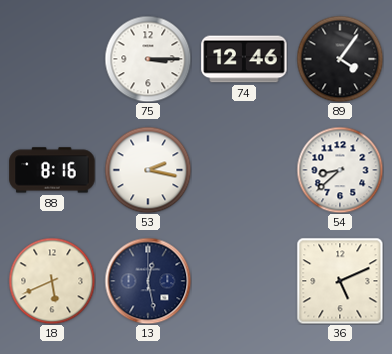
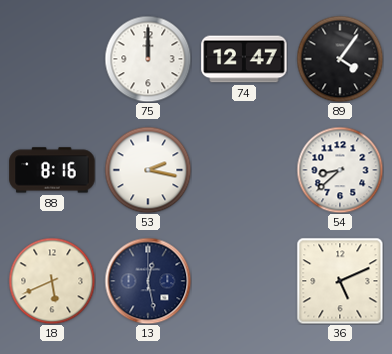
75: 3:15 -> 12:00
74: 12:46 -> 12:47
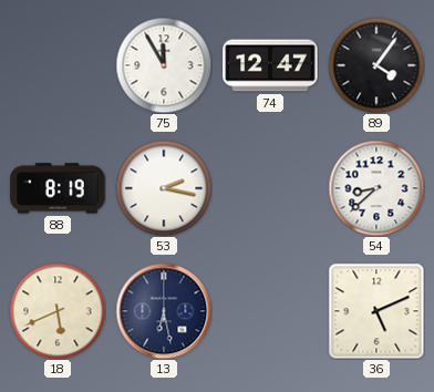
75: 12:00 -> 11:55
88: 8:16 -> 8:19
13: 12:28 -> 6:28
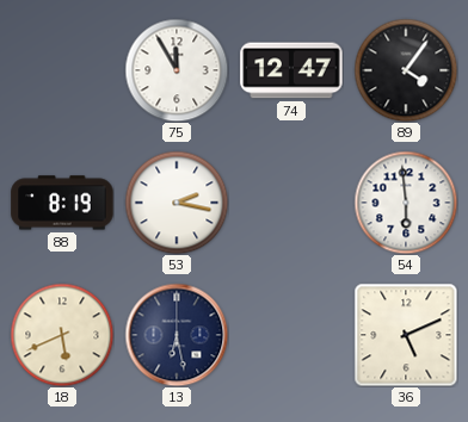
54: 8:38 -> 5:59
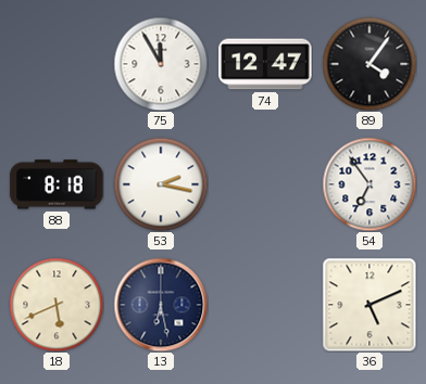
88: 8:19 -> 8:18
54: 5:59 -> 6:54
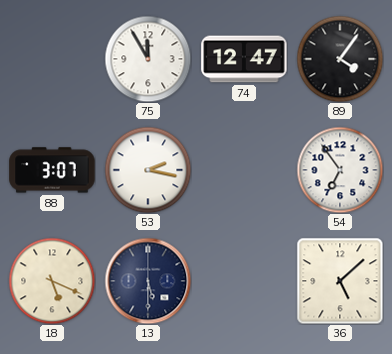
88: 8:18 -> 3:07
18: 5:41 -> 5:19
13: 6:28 -> 5:30
36: 5:11 -> 5:08
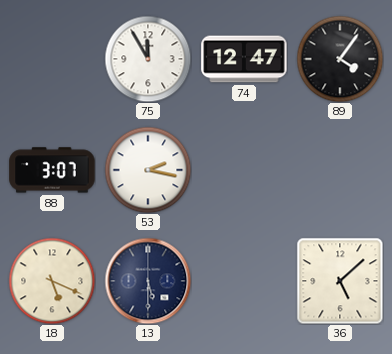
54: 6:54 -> none
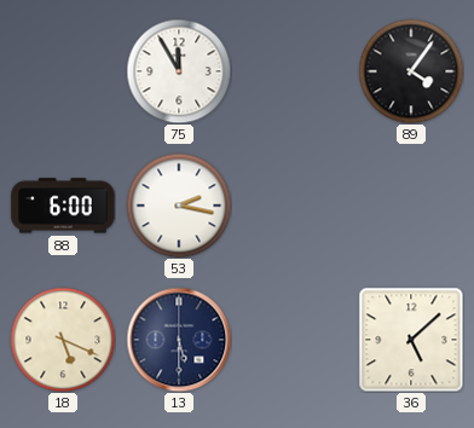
74: 12:47 -> none
88: 3:07 -> 6:00
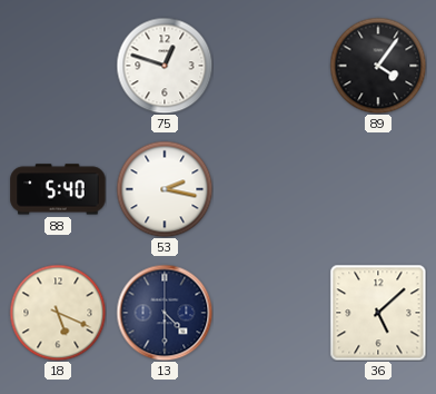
75: 11:55 -> 12:48
88: 6:00 -> 5:40
13: 5:30 -> 4:30
